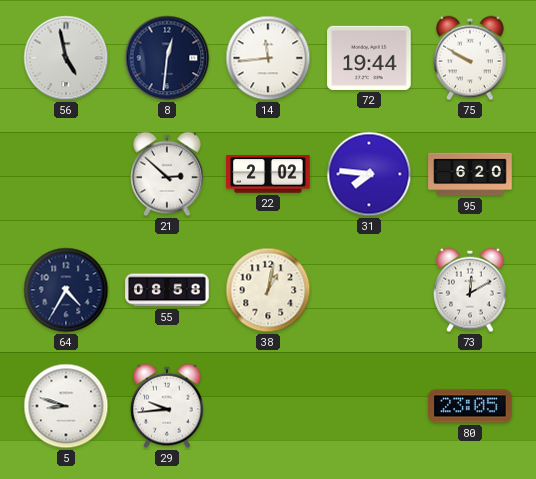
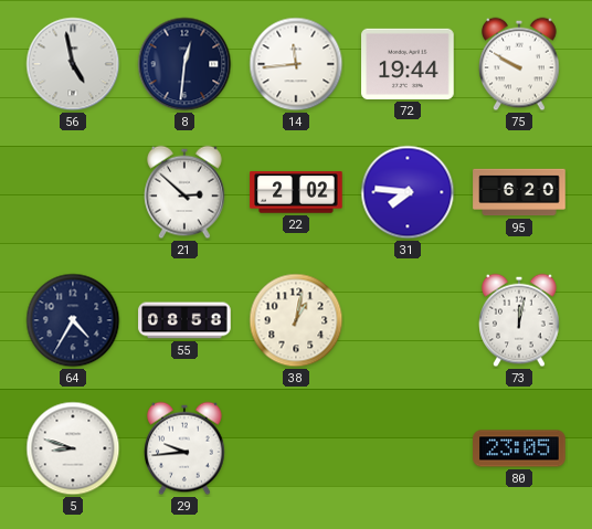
73: 12:10 -> 12:02
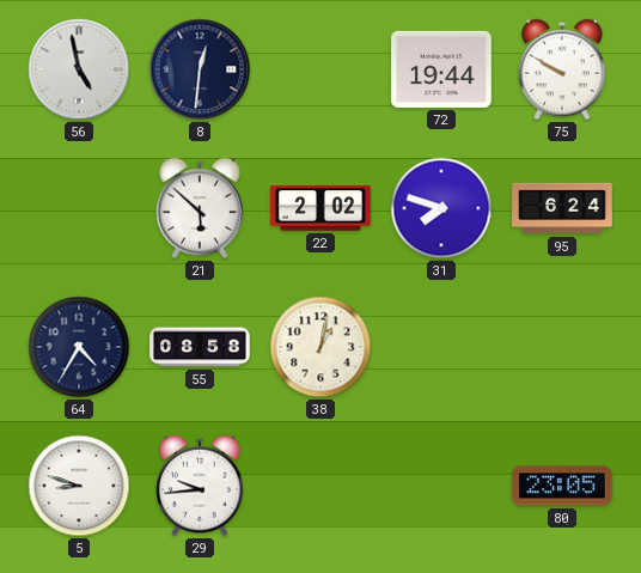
14: 11:44 -> none
21: 2:52 -> 5:52
31: 7:46 -> 7:48
95: 6:20 -> 6:24
73: 12:02 -> none
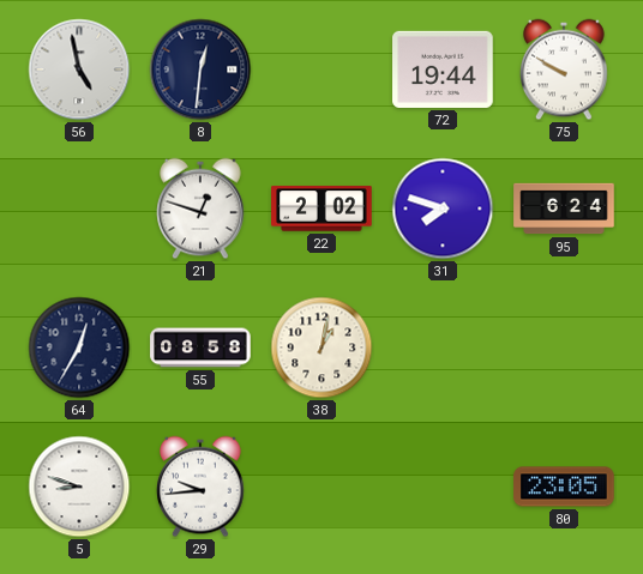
21: 5:52 -> 12:48
64: 4:35 -> 12:35
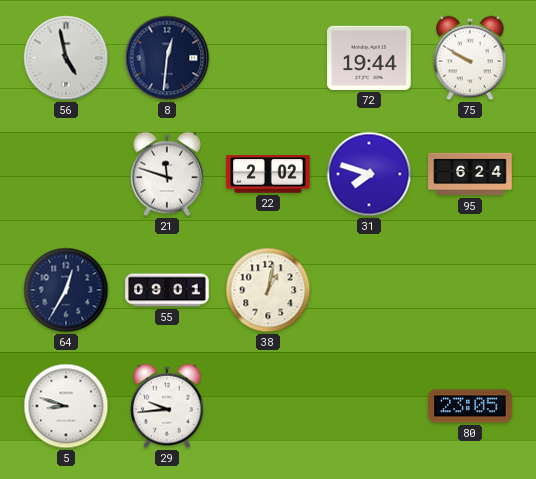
21: 12:48 -> 11:48
55: 08:58 -> 09:01
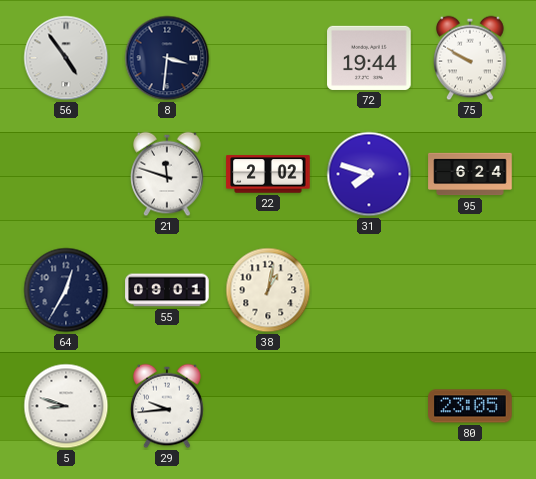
56: 4:58 -> 4:54
8: 12:31 -> 3:31
